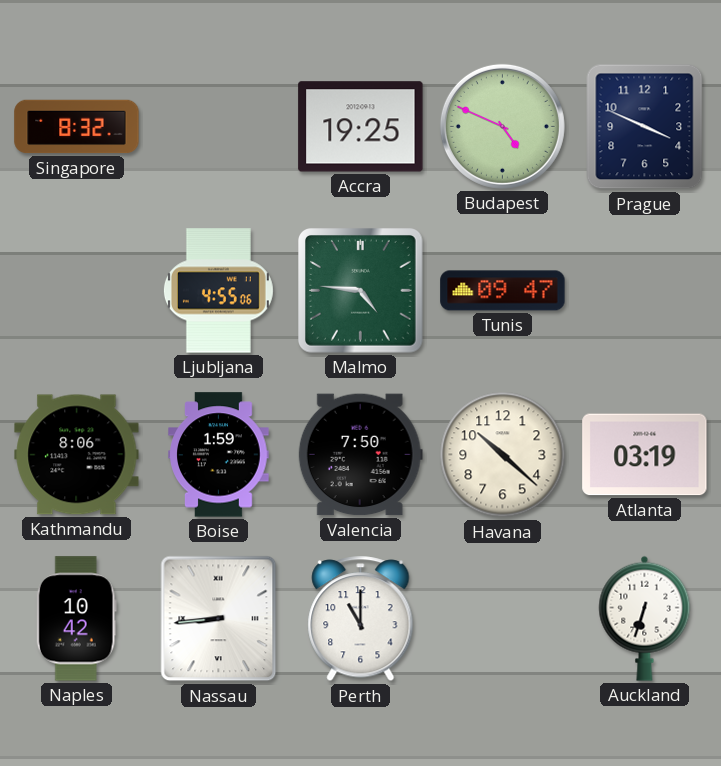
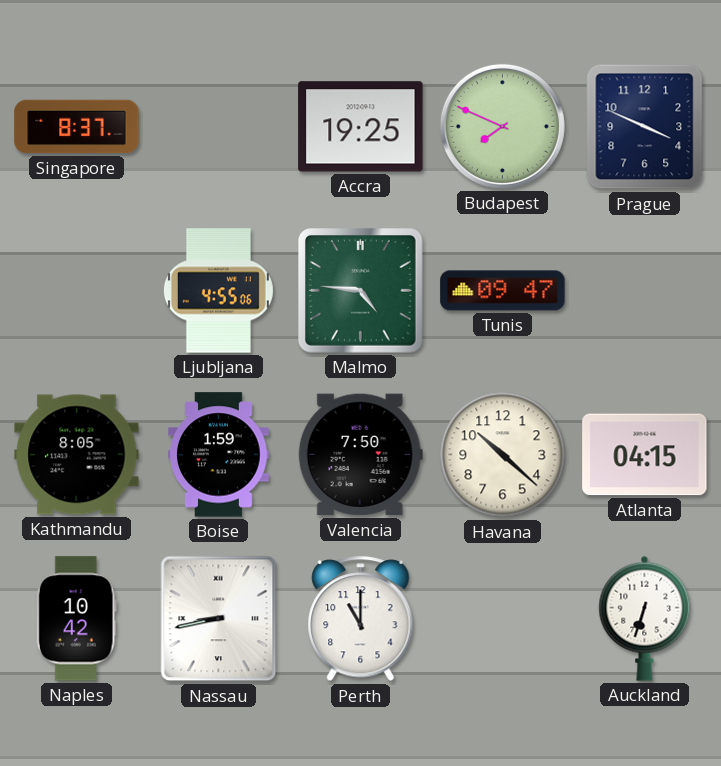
Singapore: 8:32 -> 8:37
Budapest: 4:49 -> 7:49
Kathmandu: 8:06 -> 8:05
Atlanta: 03:19 -> 04:15
Nassau: 8:44 -> 8:43
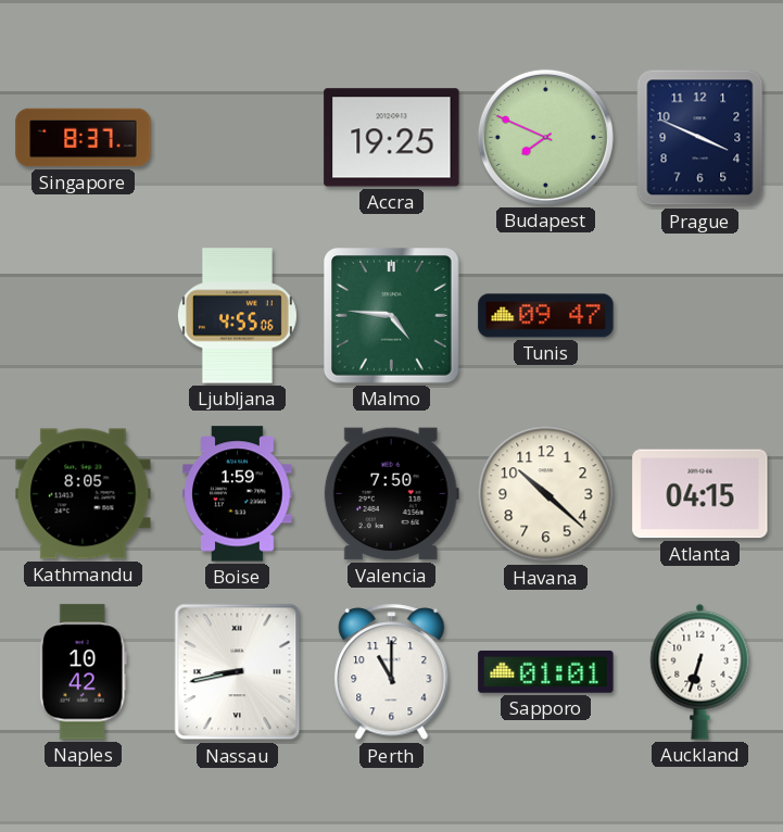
Sapporo: none -> 01:01
